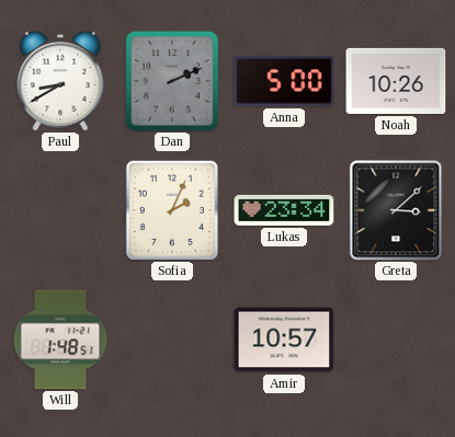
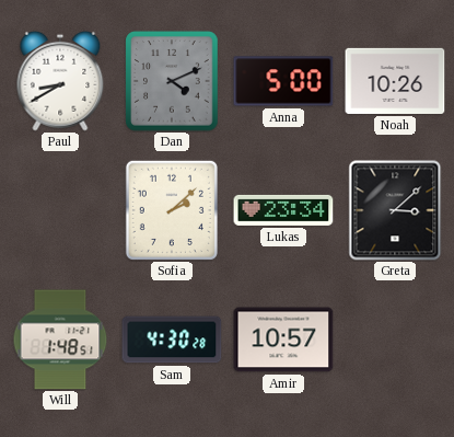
Dan: 2:11 -> 4:11
Sofia: 2:04 -> 2:08
Sam: none -> 4:30
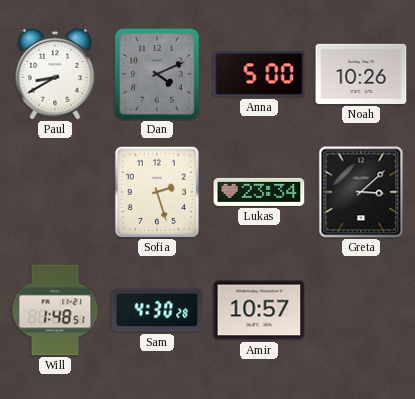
Sofia: 2:08 -> 2:27
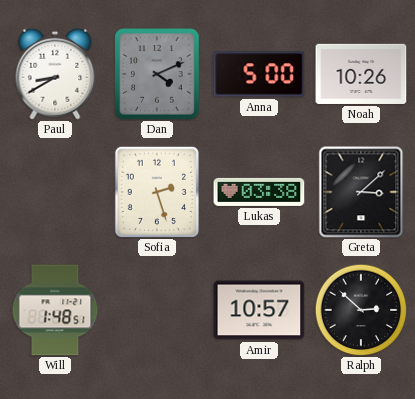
Lukas: 23:34 -> 03:38
Sam: 4:30 -> none
Ralph: none -> 2:52
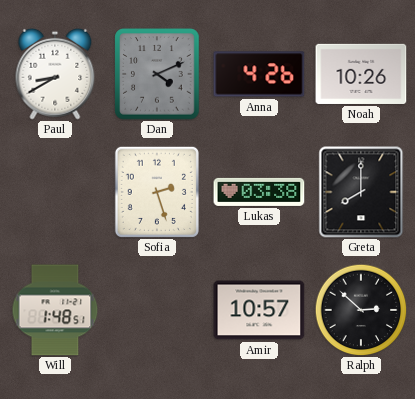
Anna: 5:00 -> 4:26
Greta: 3:08 -> 8:00
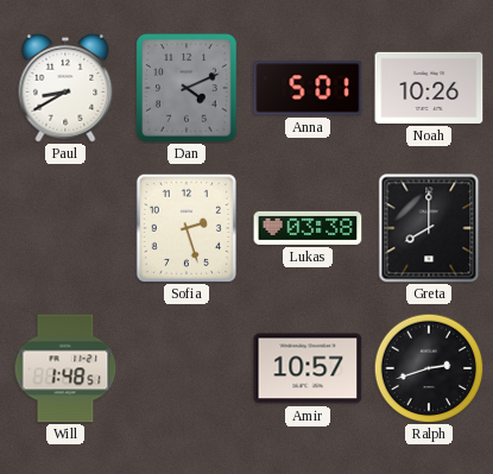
Anna: 4:26 -> 5:01
Ralph: 2:52 -> 2:42
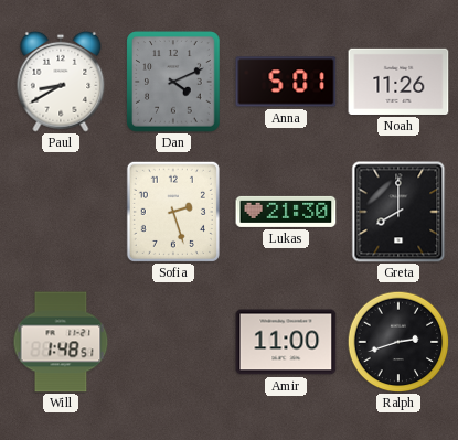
Noah: 10:26 -> 11:26
Lukas: 03:38 -> 21:30
Amir: 10:57 -> 11:00
